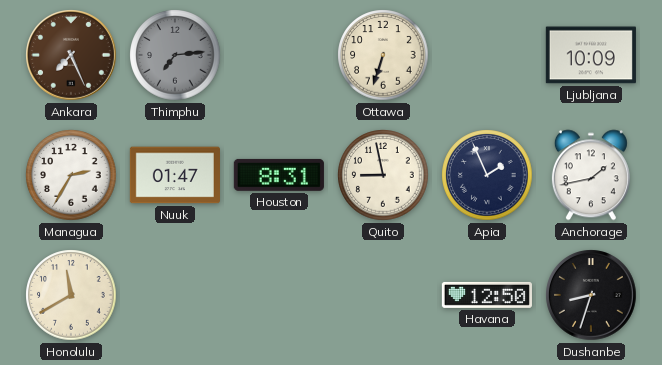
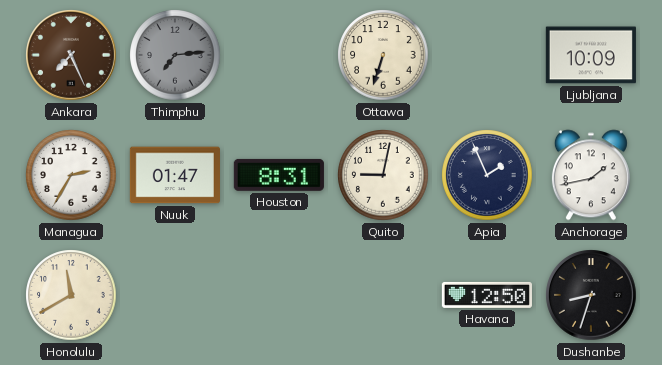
Quito: 8:58 -> 9:02
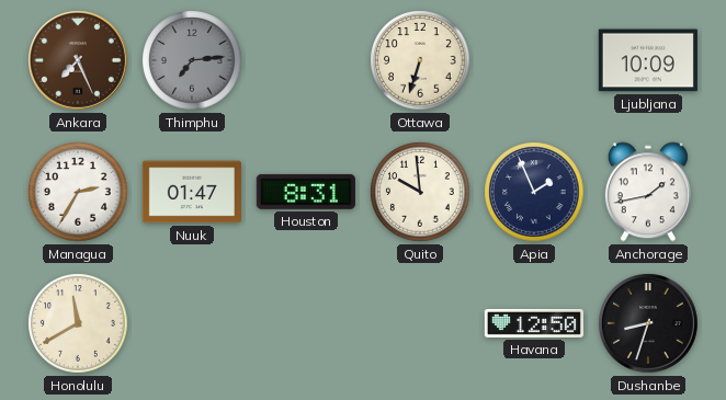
Quito: 9:02 -> 9:59
